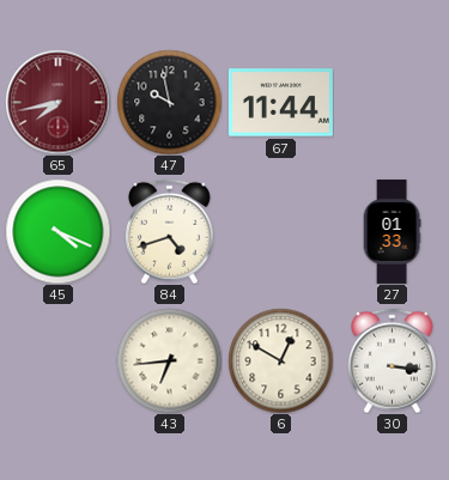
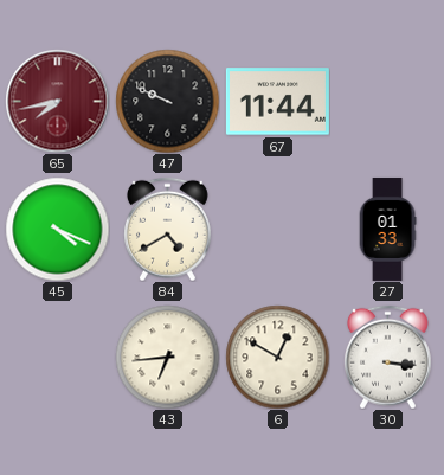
47: 9:58 -> 9:49
84: 4:42 -> 4:40
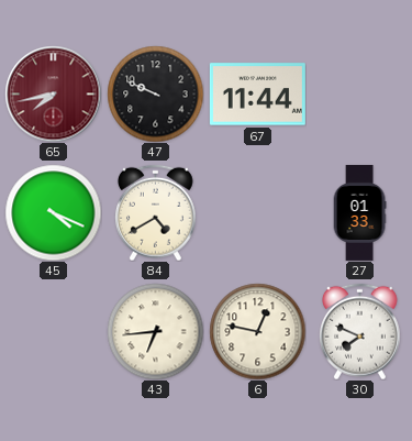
6: 12:50 -> 12:47
30: 3:16 -> 7:49
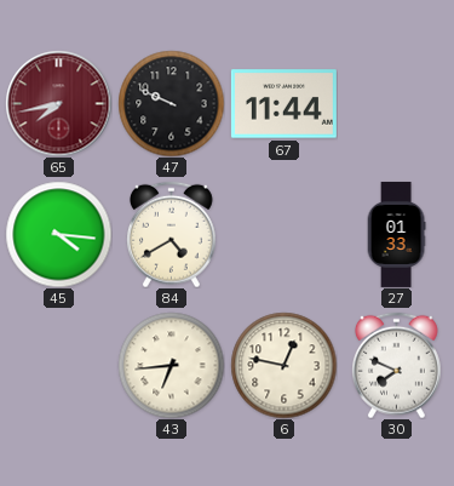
45: 4:19 -> 4:16
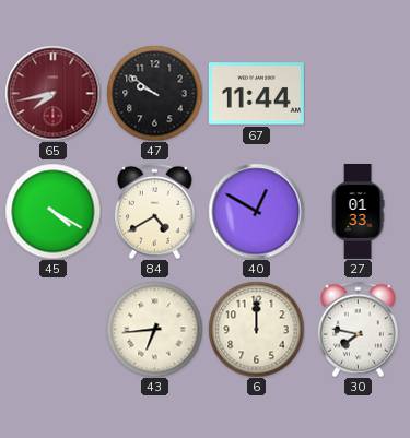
47: 9:49 -> 9:51
45: 4:16 -> 4:20
40: none -> 12:50
6: 12:47 -> 12:00
30: 7:49 -> 7:47
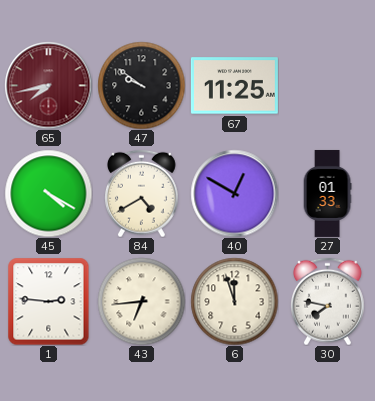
67: 11:44 -> 11:25
1: none -> 2:46
6: 12:00 -> 11:57
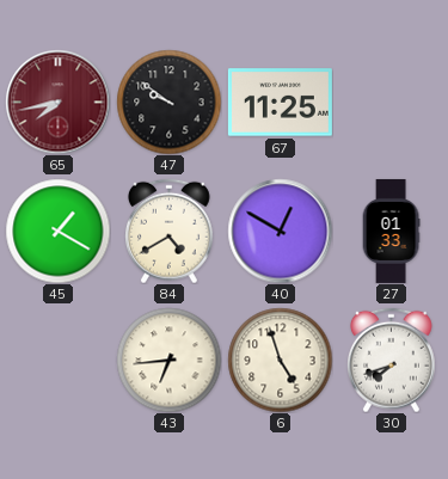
45: 4:20 -> 1:20
1: 2:46 -> none
6: 11:57 -> 4:57
30: 7:47 -> 7:42
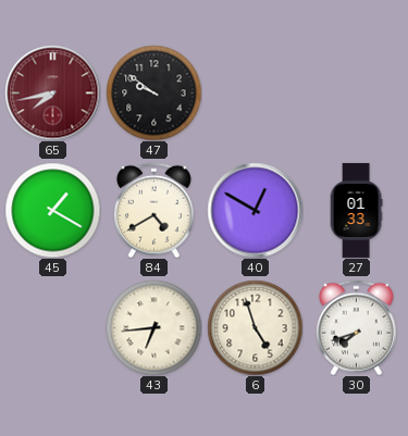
67: 11:25 -> none
